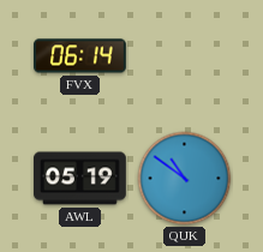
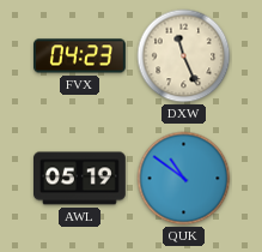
FVX: 06:14 -> 04:23
DXW: none -> 11:26
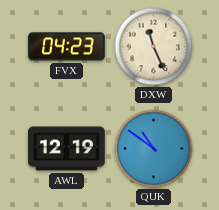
AWL: 05:19 -> 12:19
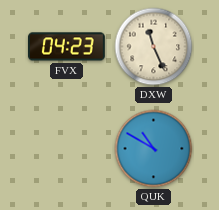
AWL: 12:19 -> none
QUK: 10:51 -> 10:50
